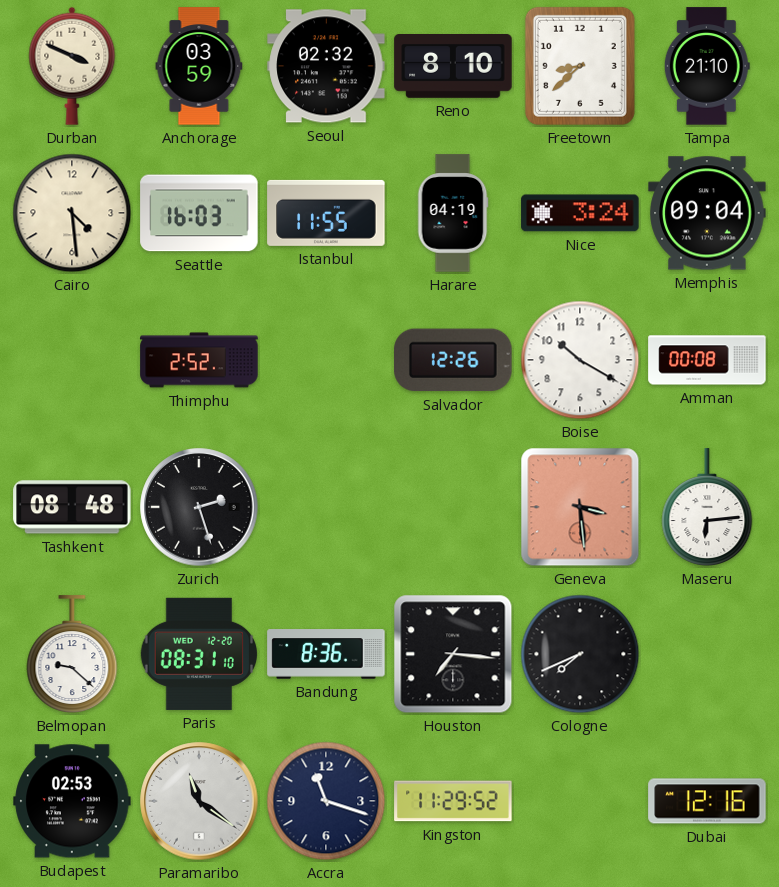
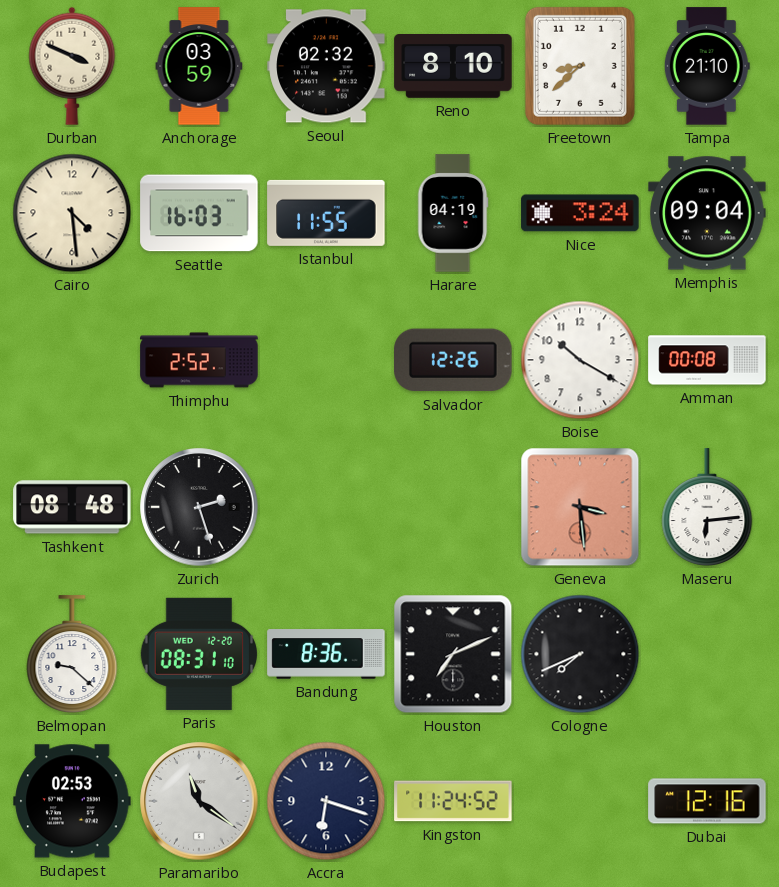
Houston: 7:16 -> 7:11
Accra: 11:18 -> 6:18
Kingston: 11:29 -> 11:24
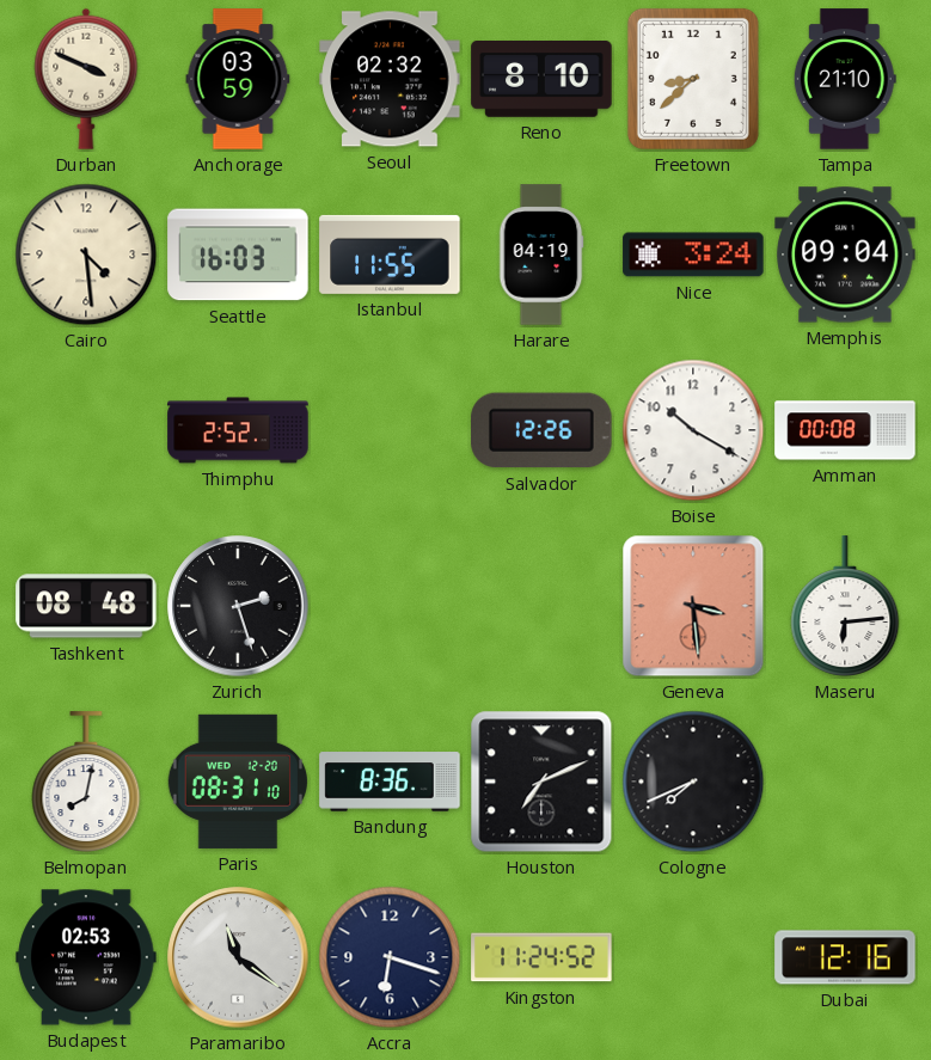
Belmopan: 9:22 -> 8:02
